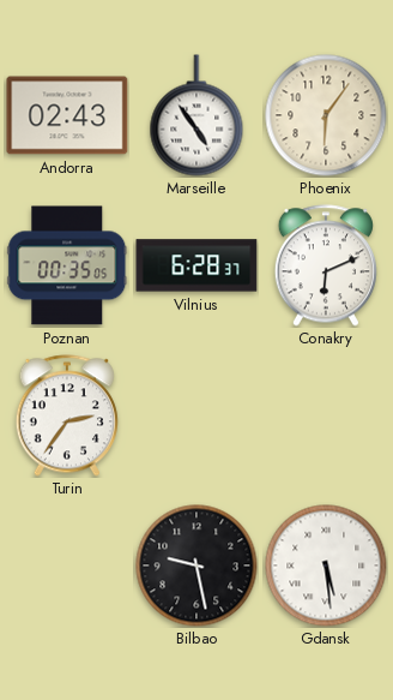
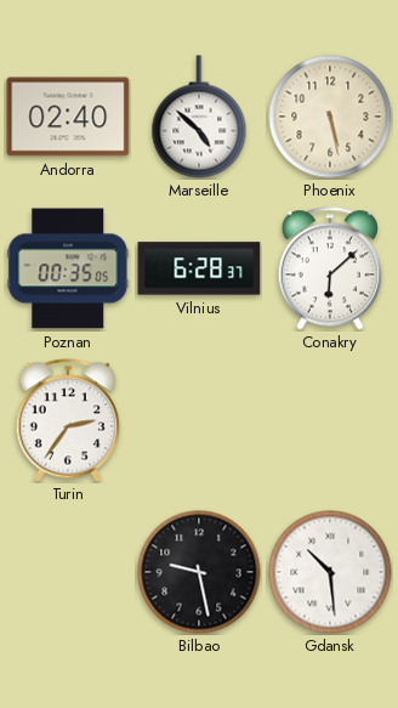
Andorra: 02:43 -> 02:40
Marseille: 4:54 -> 4:52
Phoenix: 6:06 -> 5:28
Conakry: 6:11 -> 6:08
Gdansk: 5:29 -> 10:29
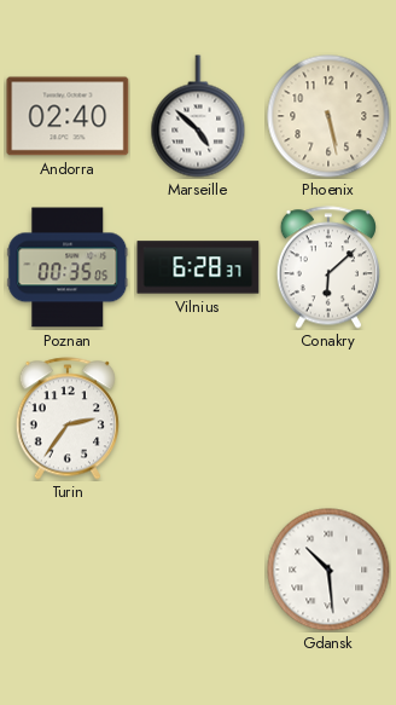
Bilbao: 9:28 -> none
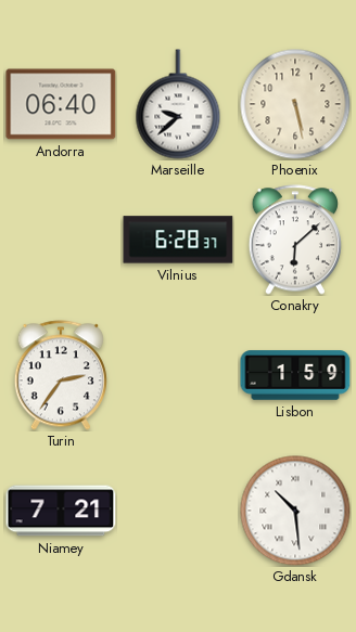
Andorra: 02:40 -> 06:40
Marseille: 4:52 -> 9:38
Poznan: 00:35 -> none
Lisbon: none -> 1:59
Niamey: none -> 7:21
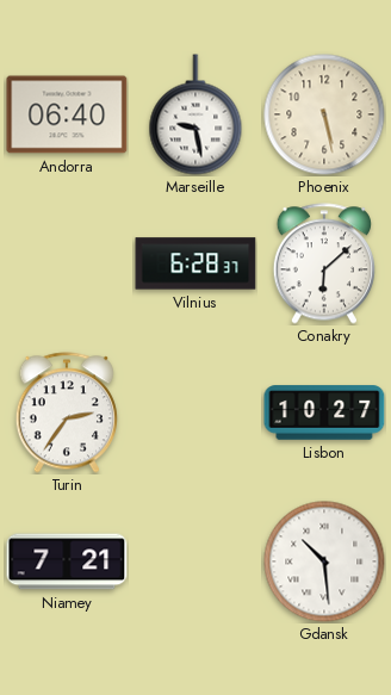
Marseille: 9:38 -> 9:28
Lisbon: 1:59 -> 10:27
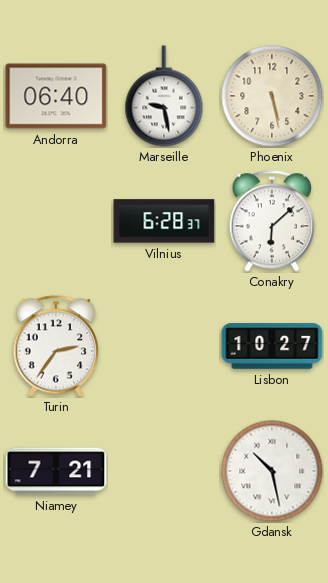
Gdansk: 10:29 -> 10:28
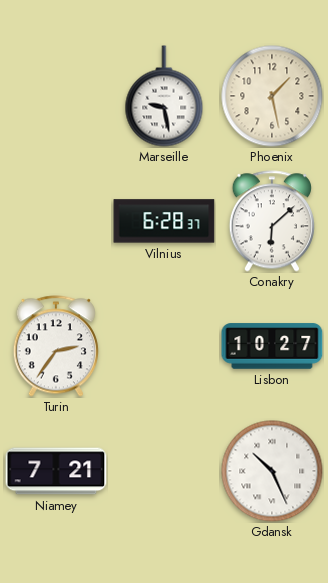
Andorra: 06:40 -> none
Phoenix: 5:28 -> 1:28
Gdansk: 10:28 -> 10:26
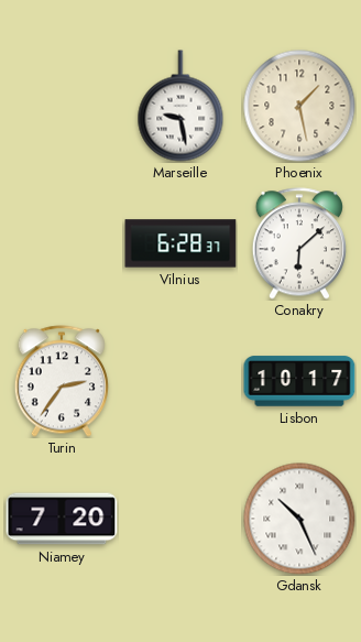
Lisbon: 10:27 -> 10:17
Niamey: 7:21 -> 7:20
